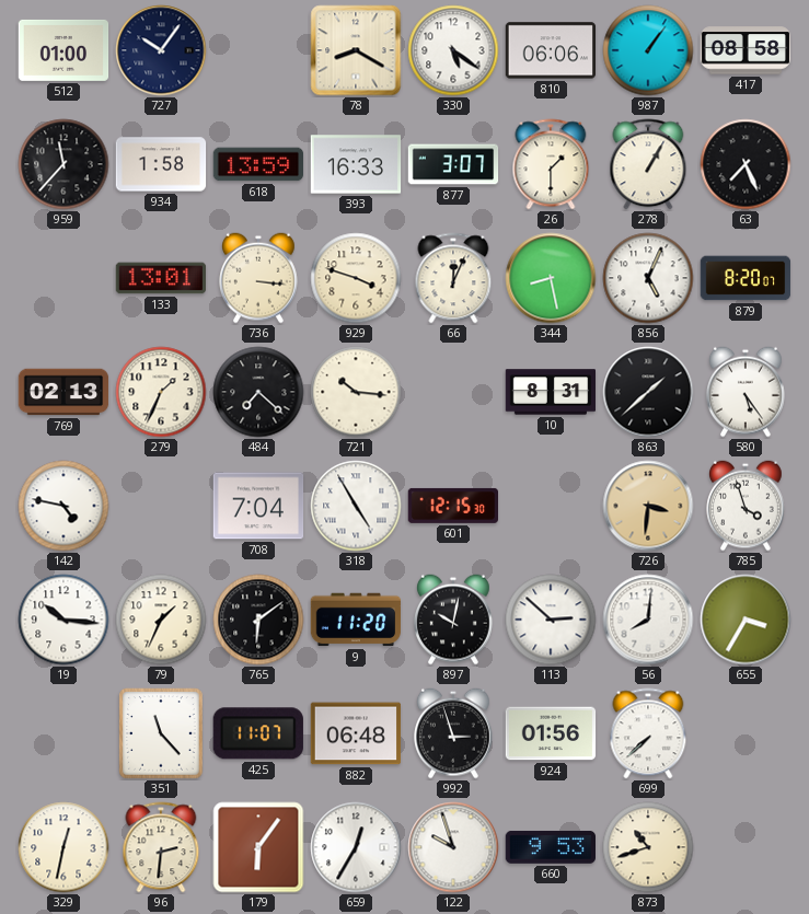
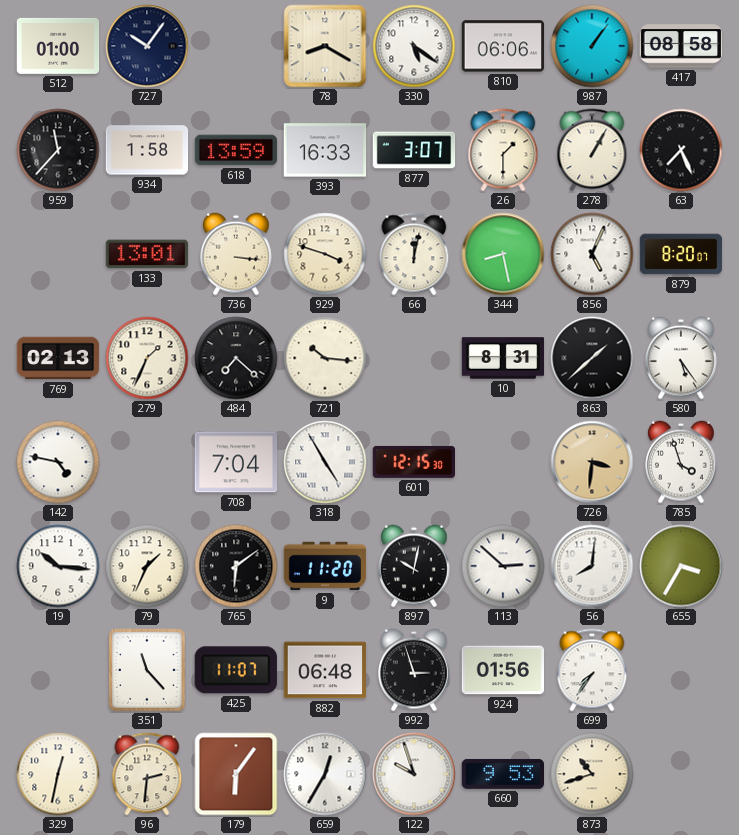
66: 12:04 -> 12:02
699: 7:38 -> 7:36
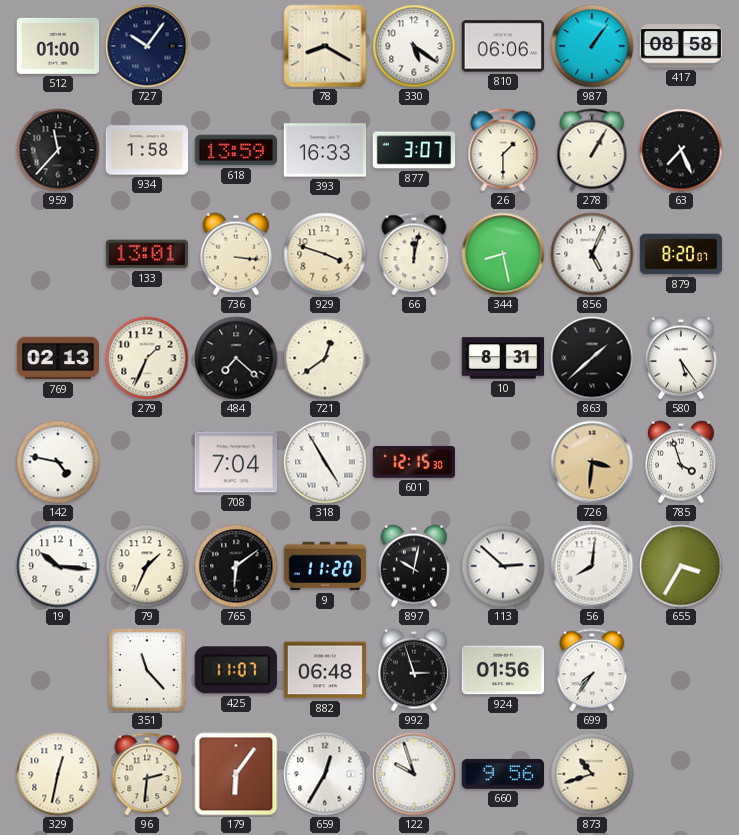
721: 10:16 -> 12:39
660: 9:53 -> 9:56
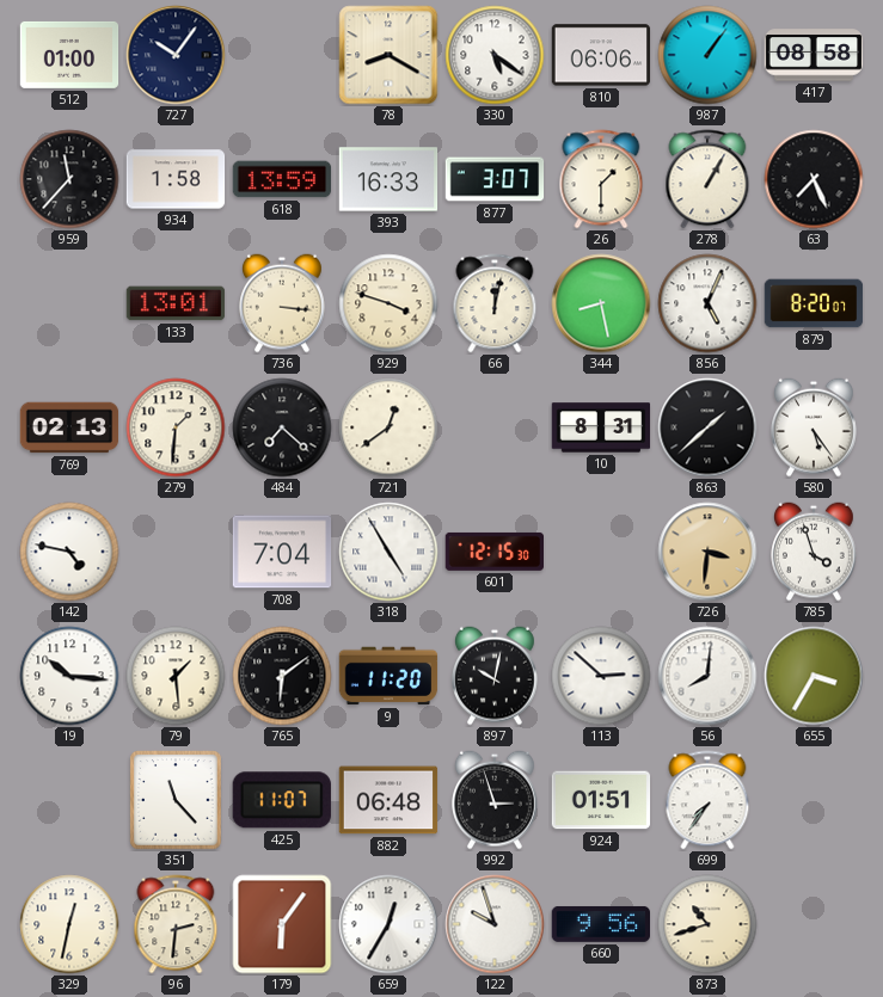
279: 1:34 -> 1:31
79: 1:34 -> 1:29
924: 01:56 -> 01:51
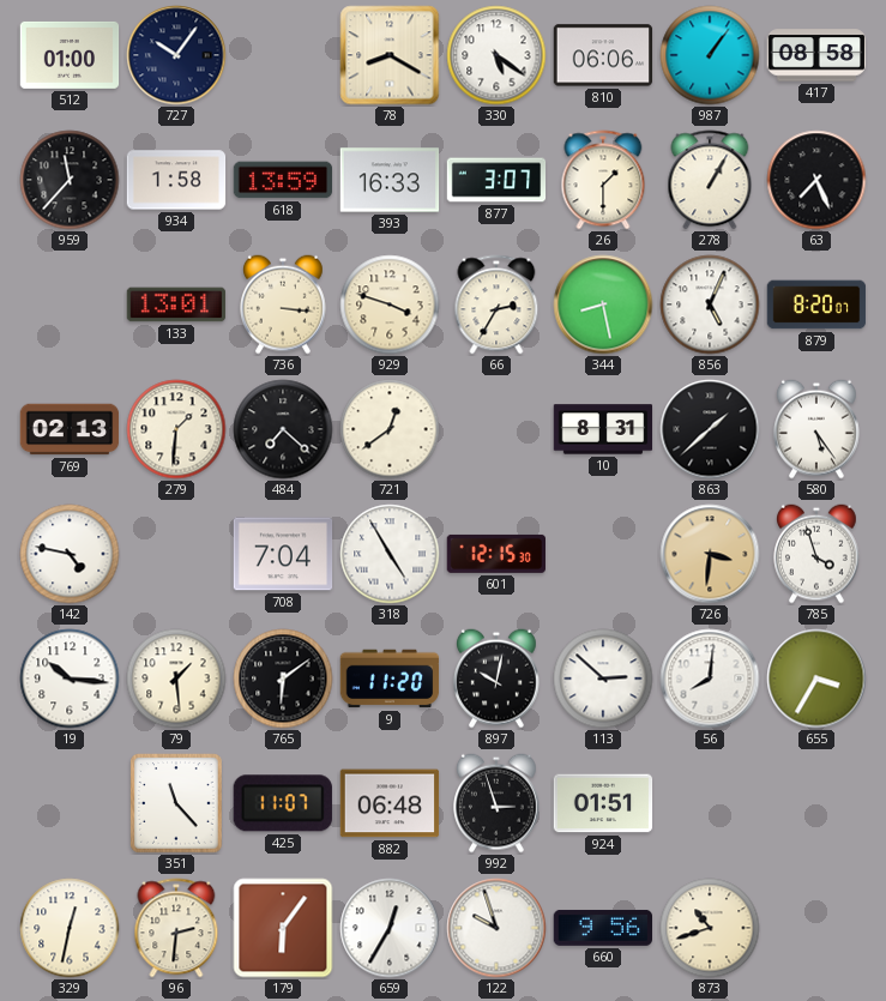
66: 12:02 -> 2:35
699: 7:36 -> none
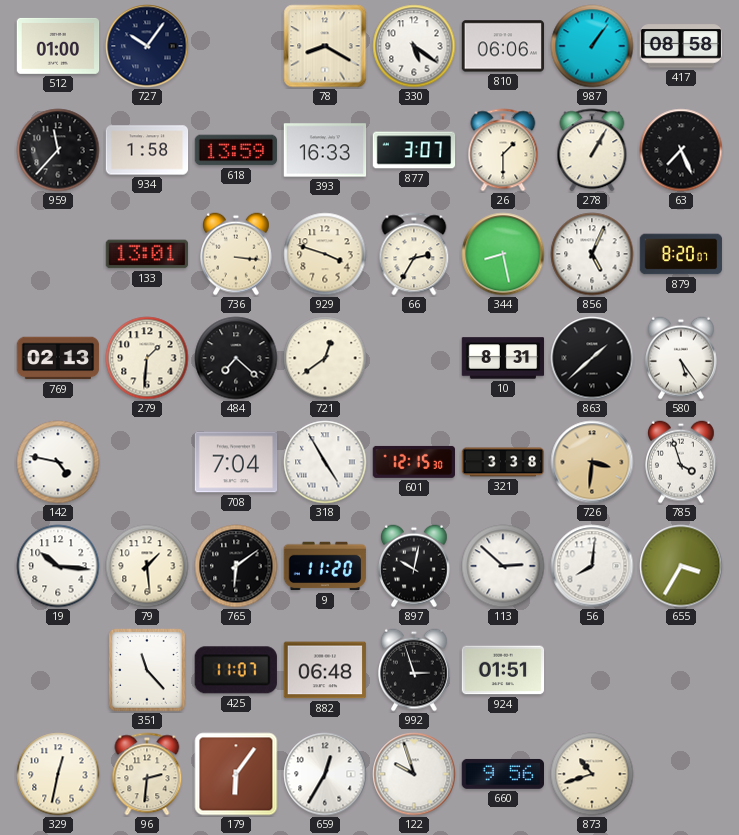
321: none -> 3:38
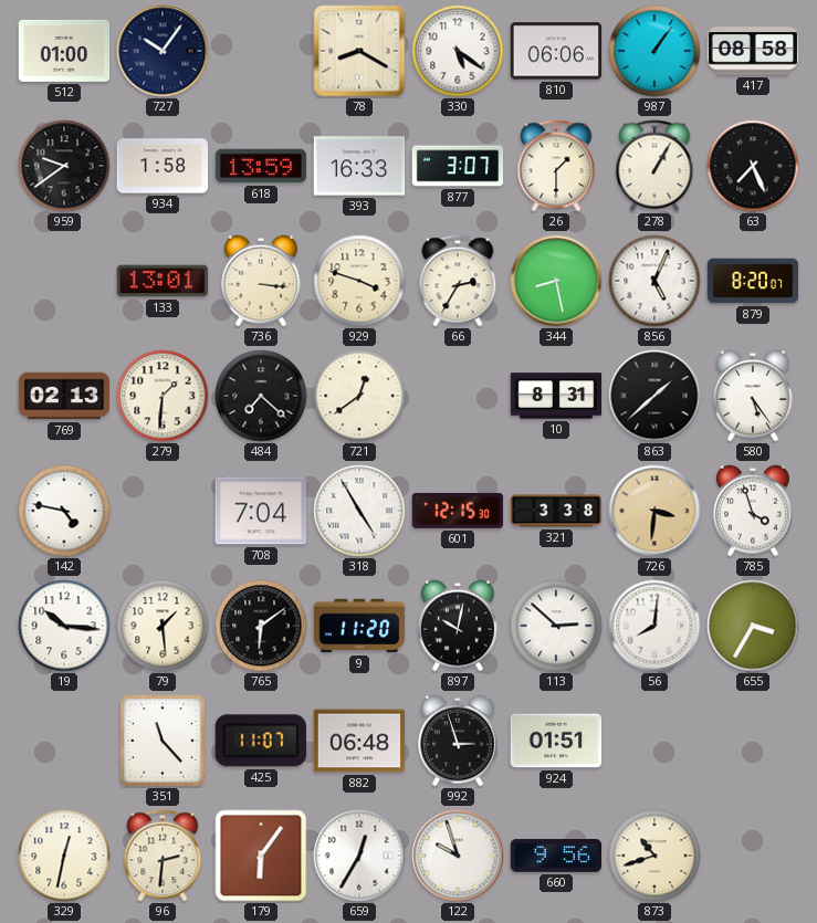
959: 11:37 -> 9:39
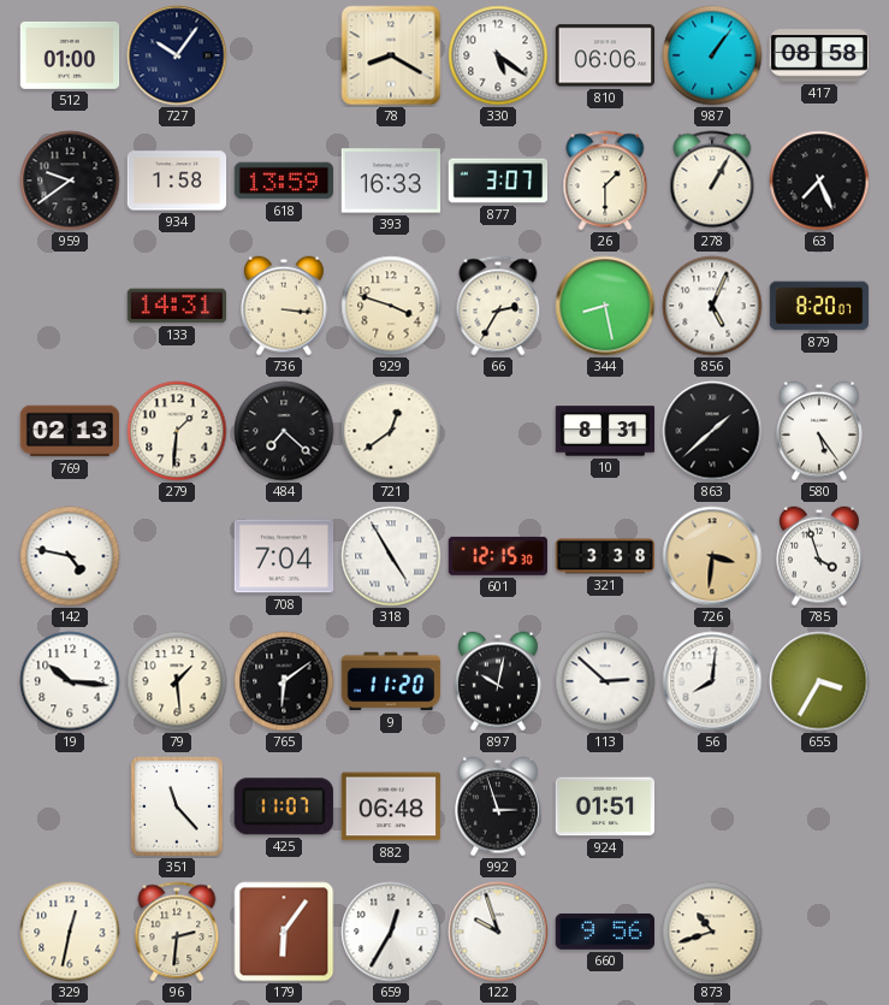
133: 13:01 -> 14:31
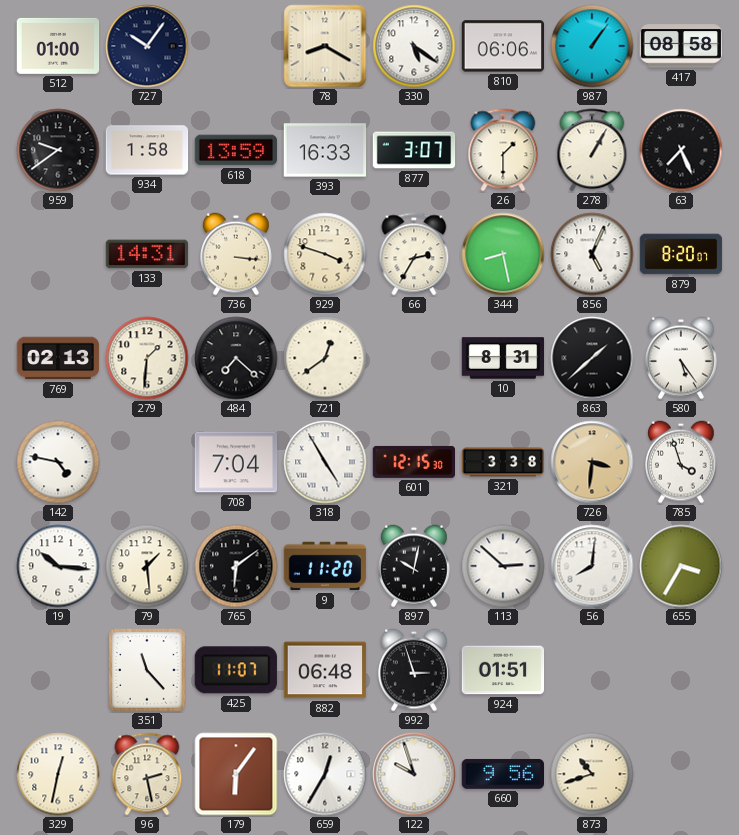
96: 2:31 -> 2:28
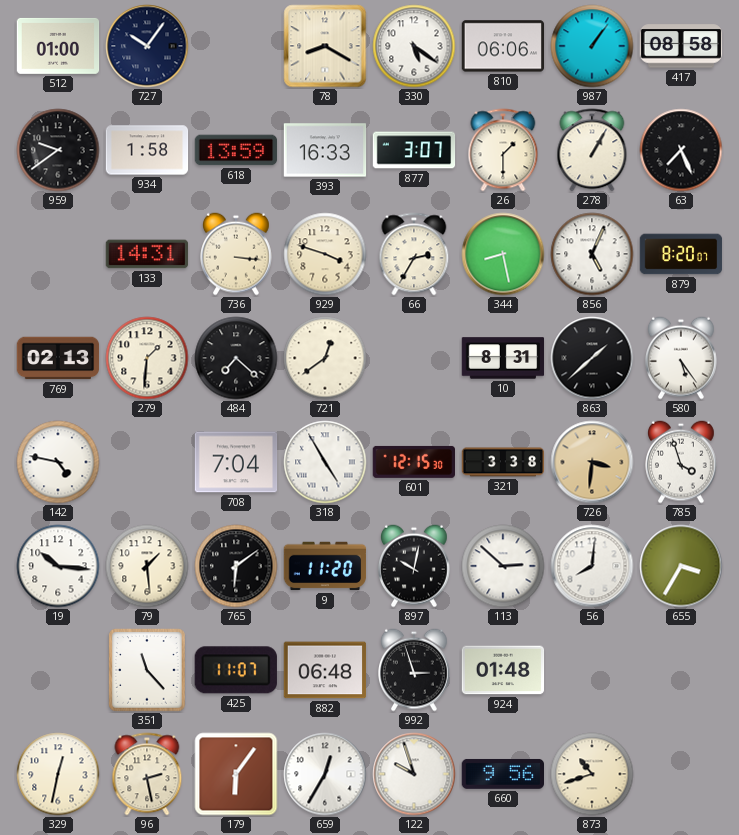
924: 01:51 -> 01:48
